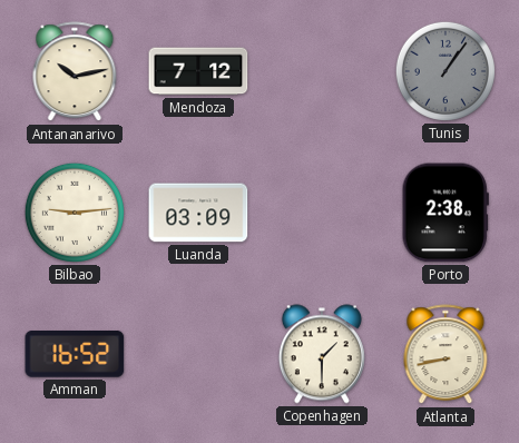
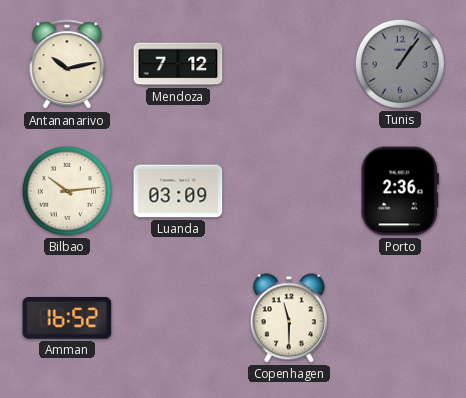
Bilbao: 9:14 -> 10:14
Porto: 2:38 -> 2:36
Copenhagen: 1:30 -> 11:30
Atlanta: 8:43 -> none
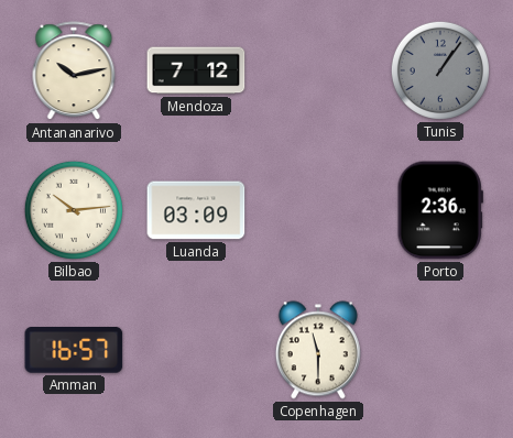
Amman: 16:52 -> 16:57
